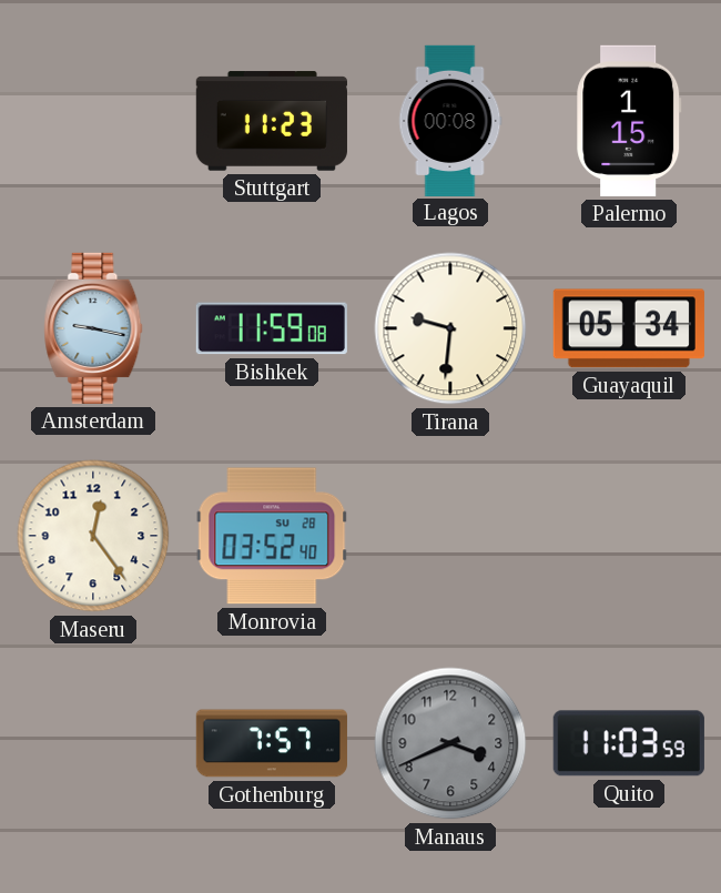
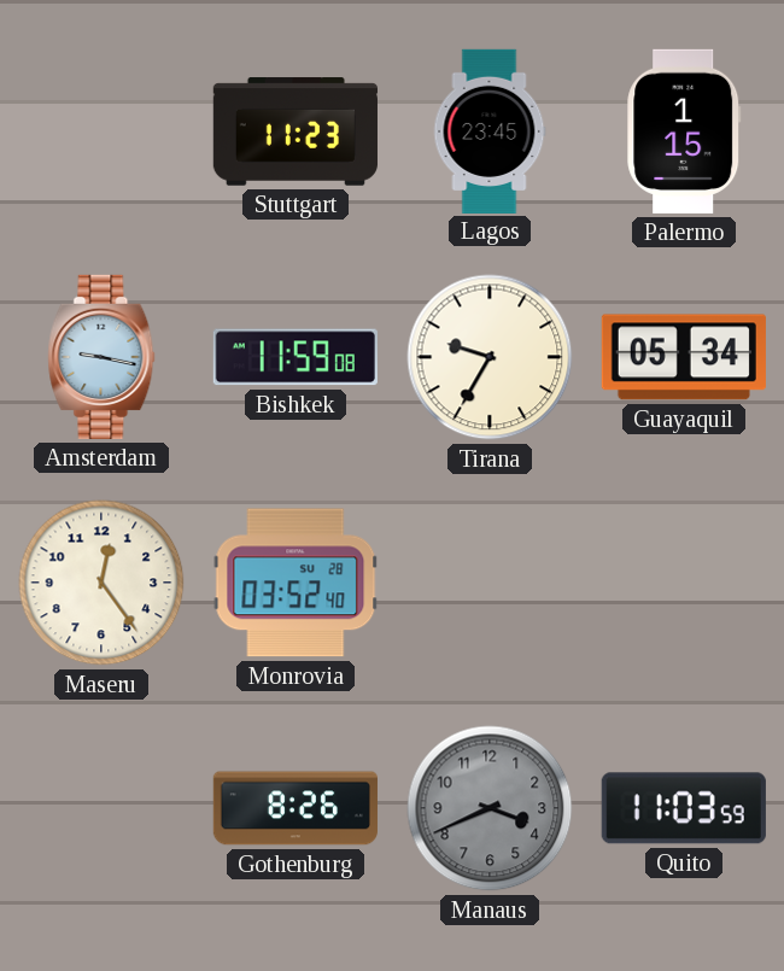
Lagos: 00:08 -> 23:45
Tirana: 9:31 -> 9:35
Gothenburg: 7:57 -> 8:26
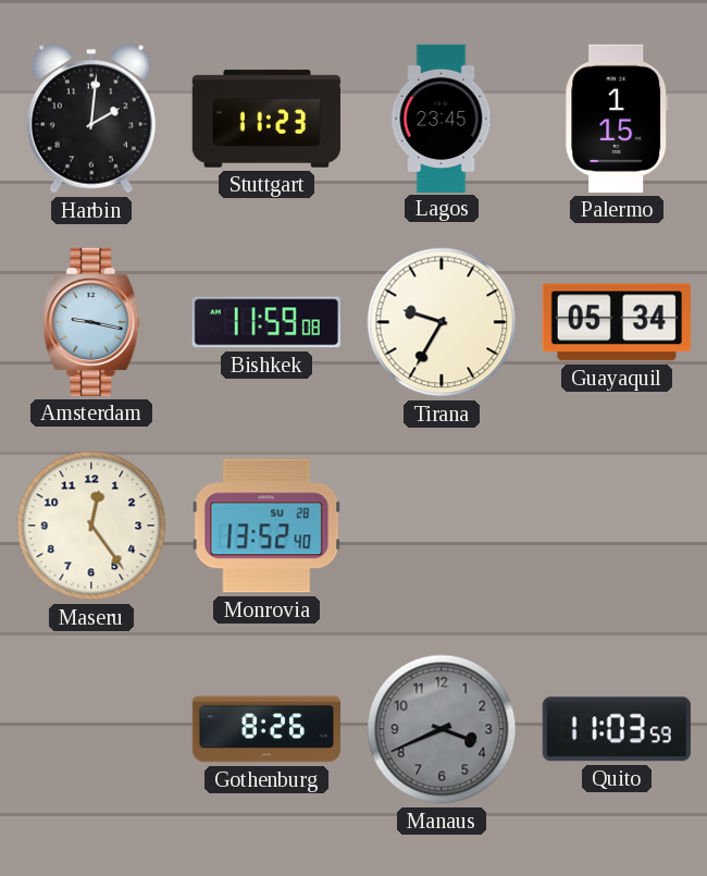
Harbin: none -> 2:01
Monrovia: 03:52 -> 13:52
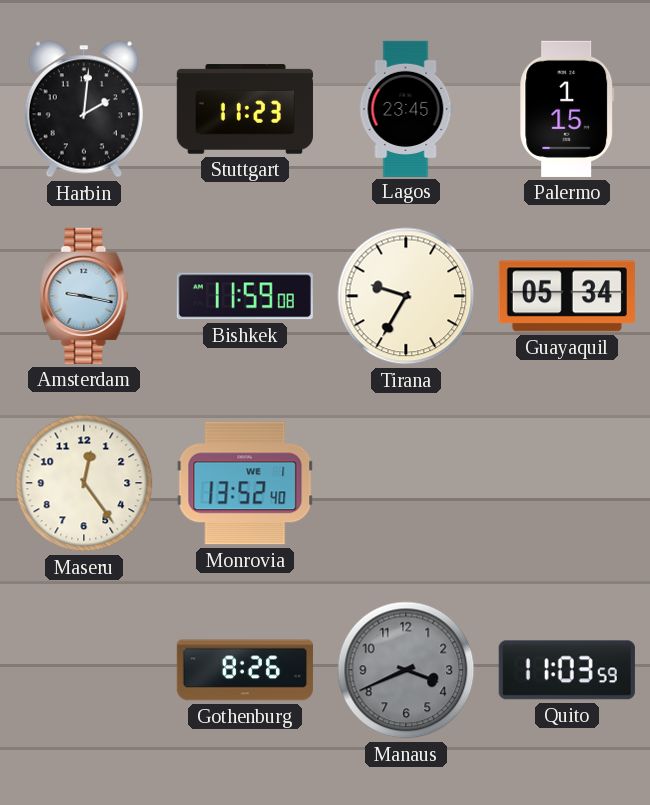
Monrovia date: SU 28 -> WE 1
